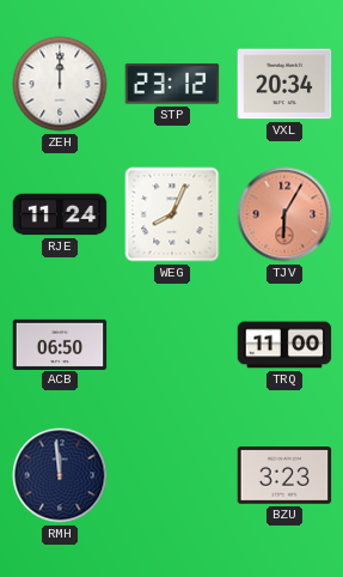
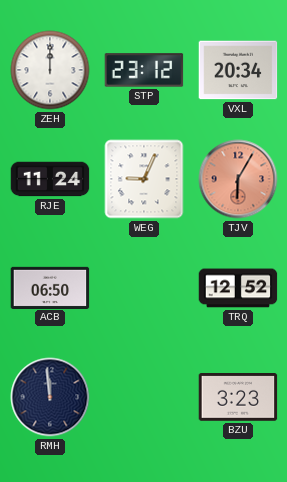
WEG: 8:04 -> 9:04
TRQ: 11:00 -> 12:52
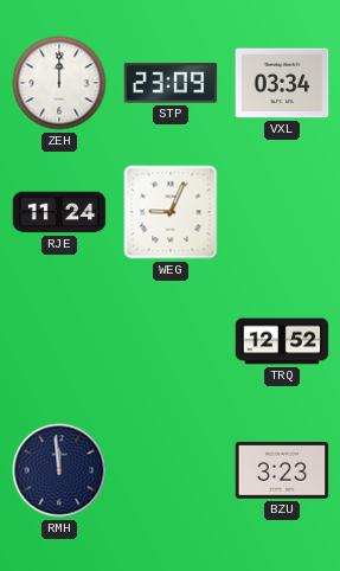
STP: 23:12 -> 23:09
VXL: 20:34 -> 03:34
TJV: 6:05 -> none
ACB: 06:50 -> none
